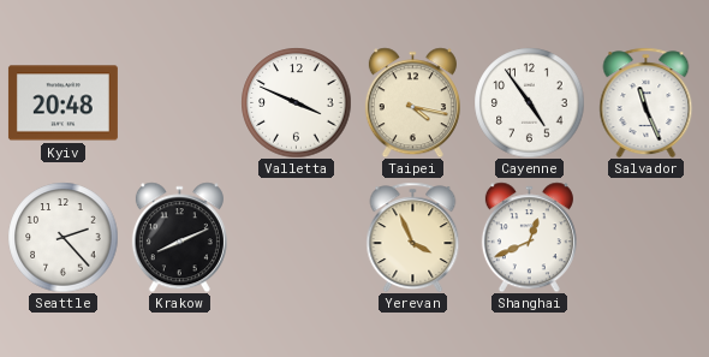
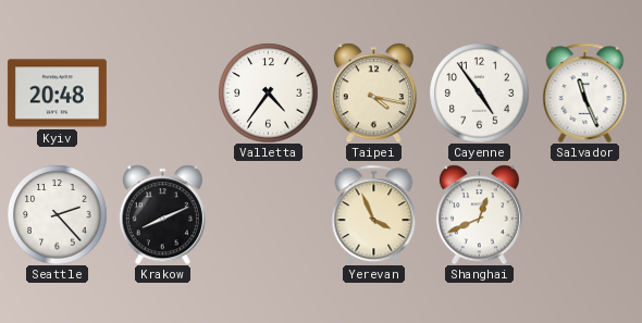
Valletta: 3:49 -> 4:36
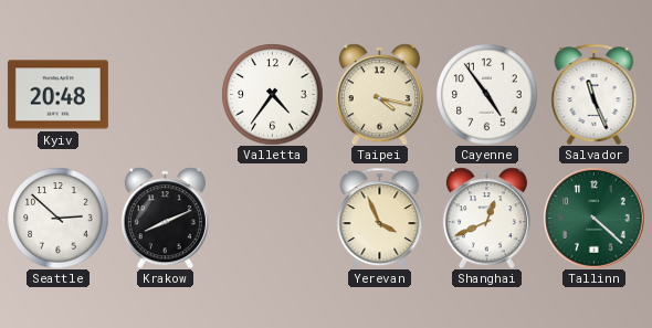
Seattle: 2:23 -> 2:52
Tallinn: none -> 4:22
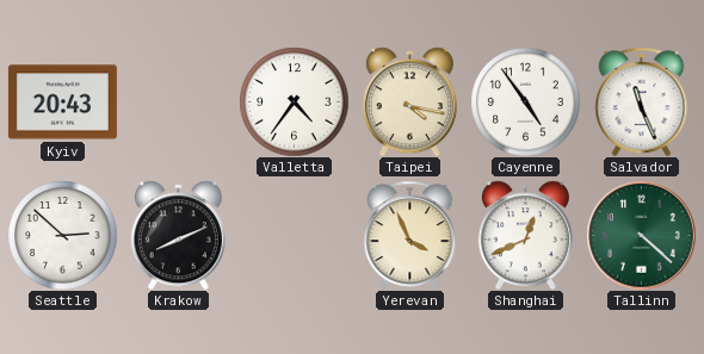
Kyiv: 20:48 -> 20:43
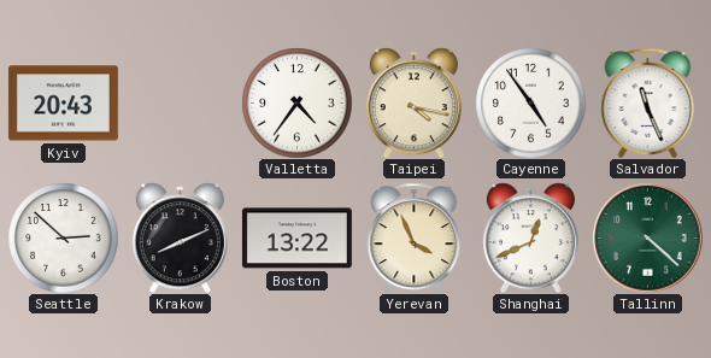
Boston: none -> 13:22
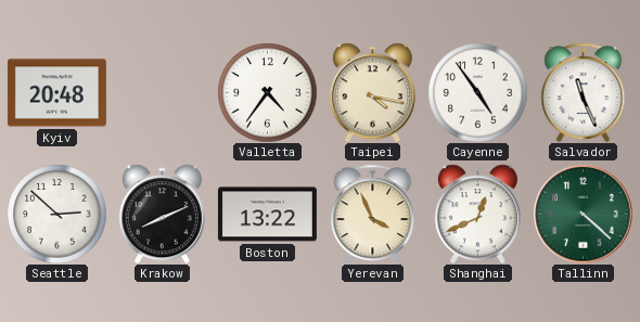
Kyiv: 20:43 -> 20:48
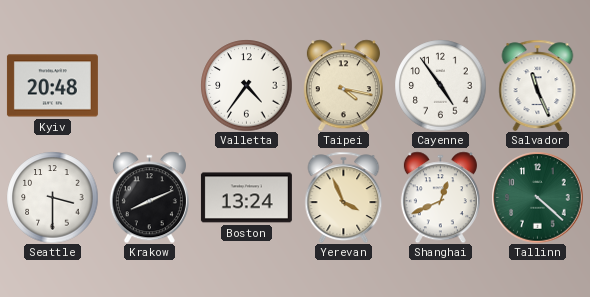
Seattle: 2:52 -> 3:30
Boston: 13:22 -> 13:24
